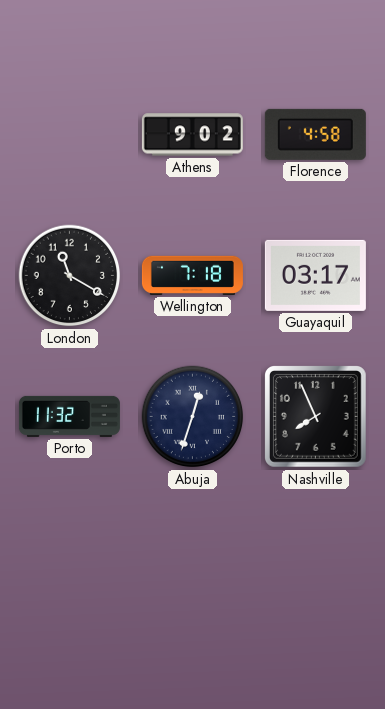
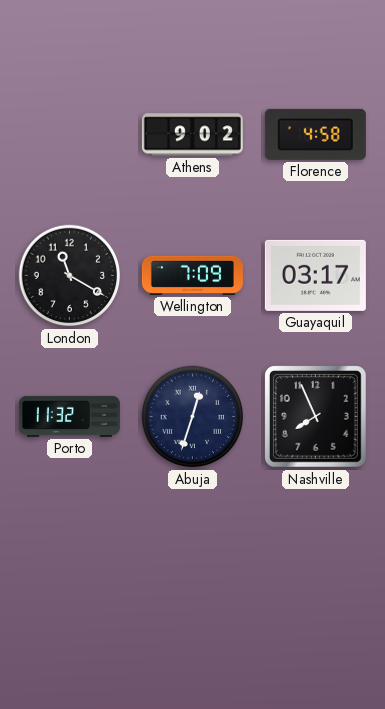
Wellington: 7:18 -> 7:09
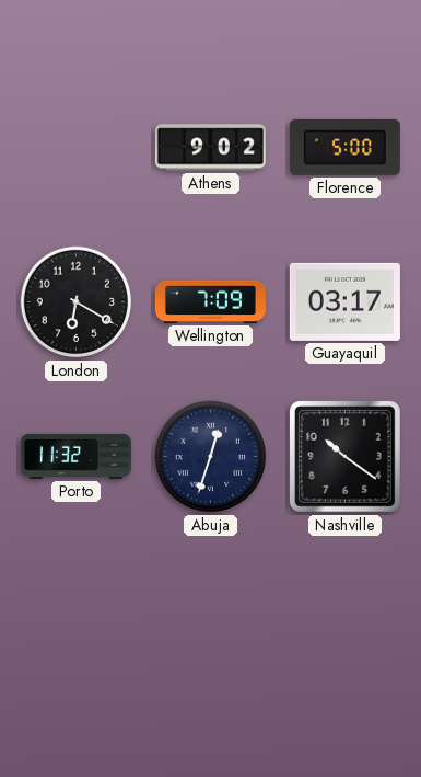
Florence: 4:58 -> 5:00
London: 11:20 -> 6:20
Nashville: 7:56 -> 10:21
